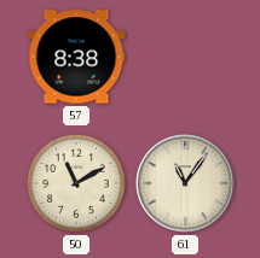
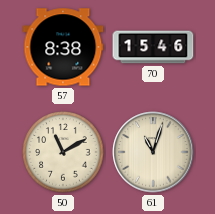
70: none -> 15:46
61: 11:06 -> 11:03
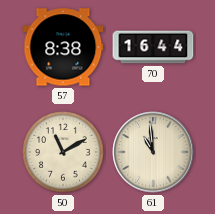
70: 15:46 -> 16:44
61: 11:03 -> 10:59
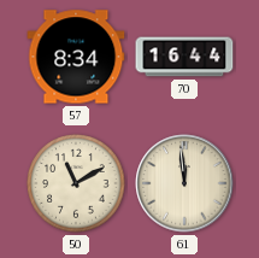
57: 8:38 -> 8:34
61: 10:59 -> 11:59
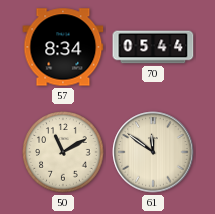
70: 16:44 -> 05:44
61: 11:59 -> 11:51
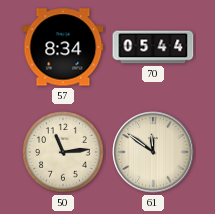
50: 11:10 -> 11:14
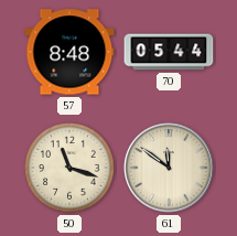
57: 8:34 -> 8:48
50: 11:14 -> 11:18
